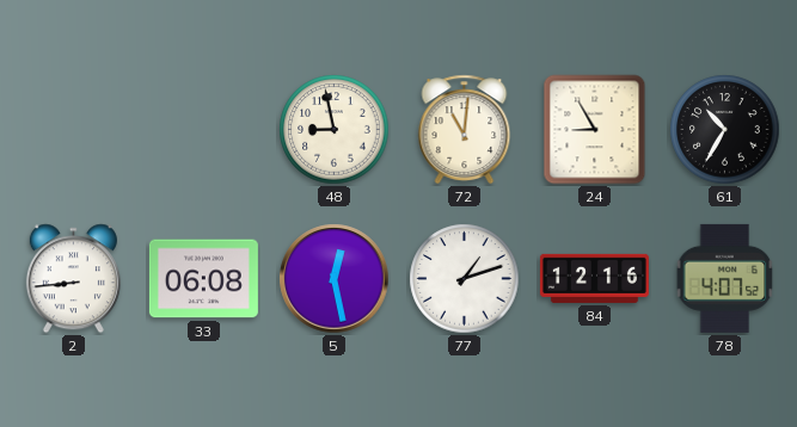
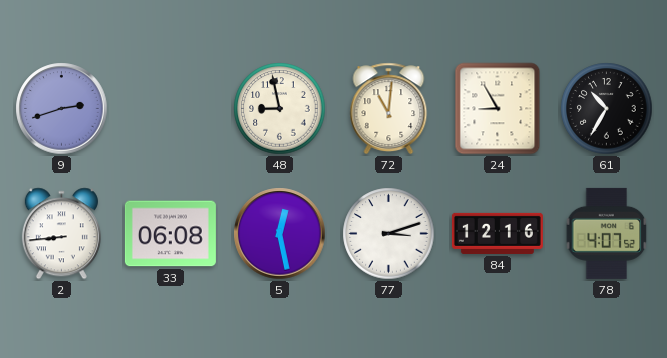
9: none -> 2:42
77: 1:12 -> 3:12
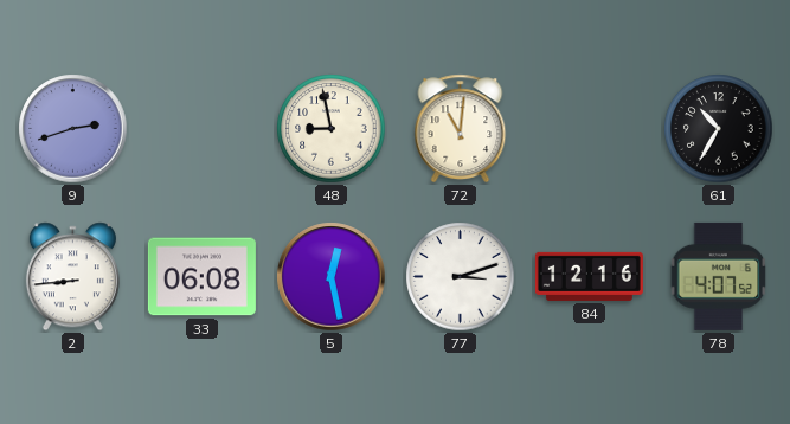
24: 8:55 -> none
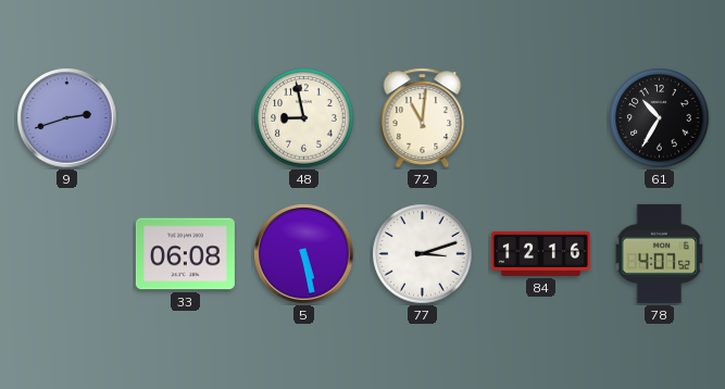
2: 8:44 -> none
5: 12:28 -> 5:28
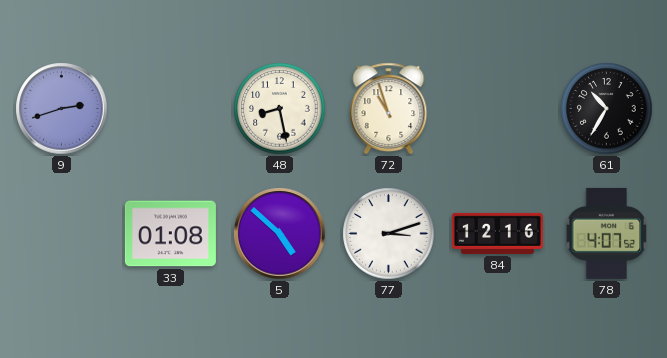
48: 8:58 -> 8:28
72: 11:01 -> 10:57
33: 06:08 -> 01:08
5: 5:28 -> 4:52
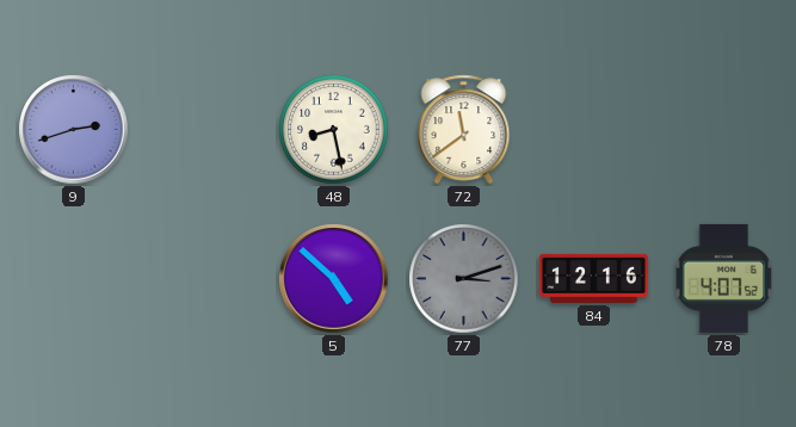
72: 10:57 -> 11:39
61: 10:35 -> none
33: 01:08 -> none
77 dial: white -> grey
